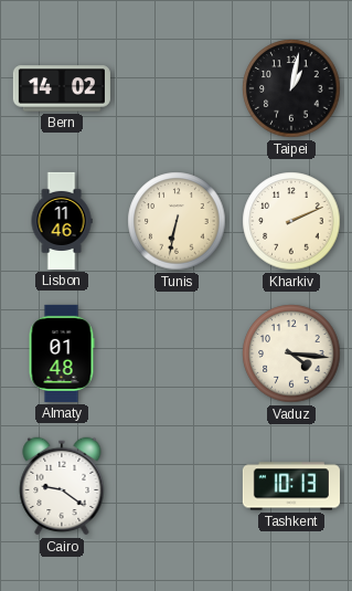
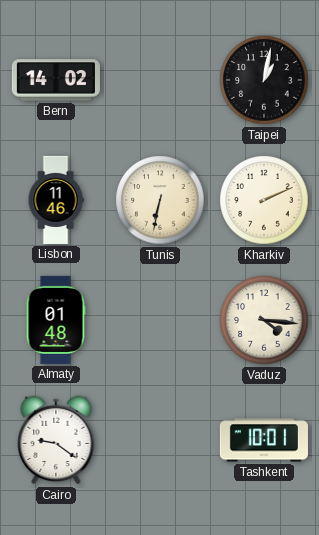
Tashkent: 10:13 -> 10:01
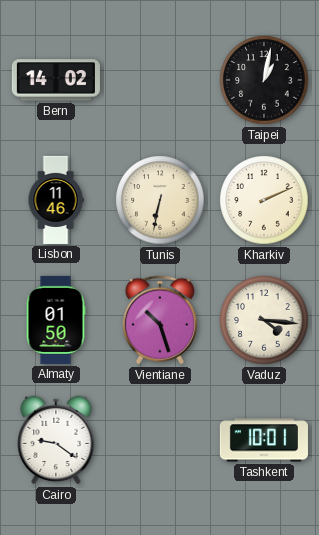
Almaty: 01:48 -> 01:50
Vientiane: none -> 10:27
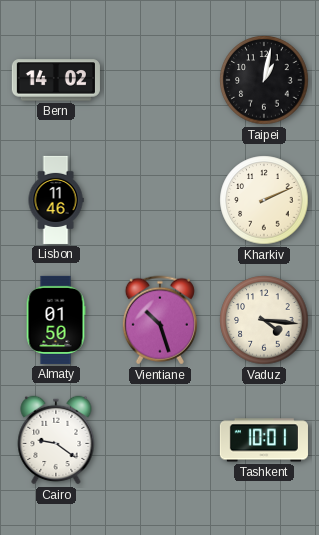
Tunis: 6:32 -> none
